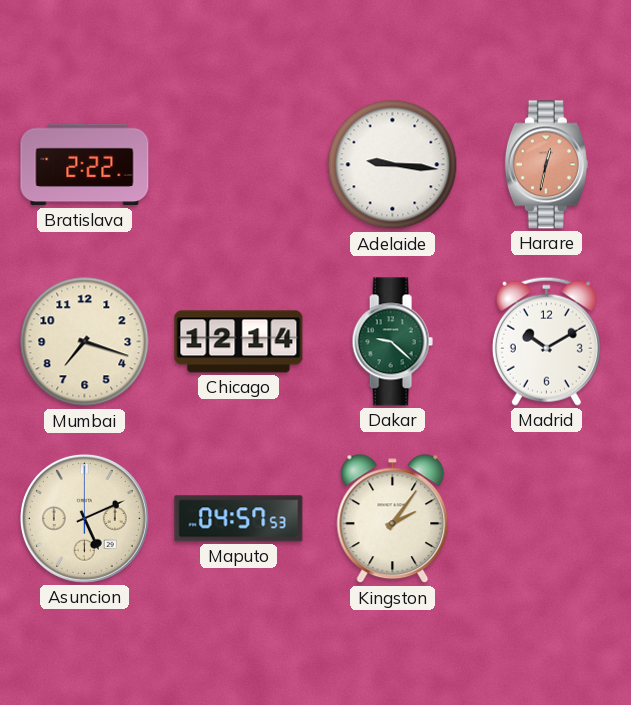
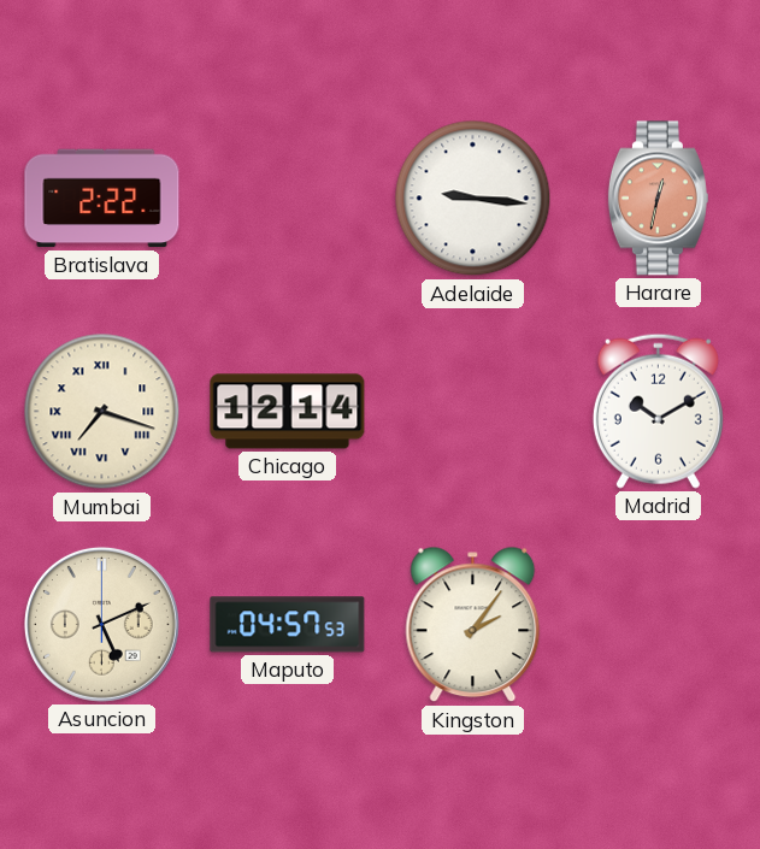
Mumbai numerals: Arabic -> Roman
Dakar: 9:22 -> none
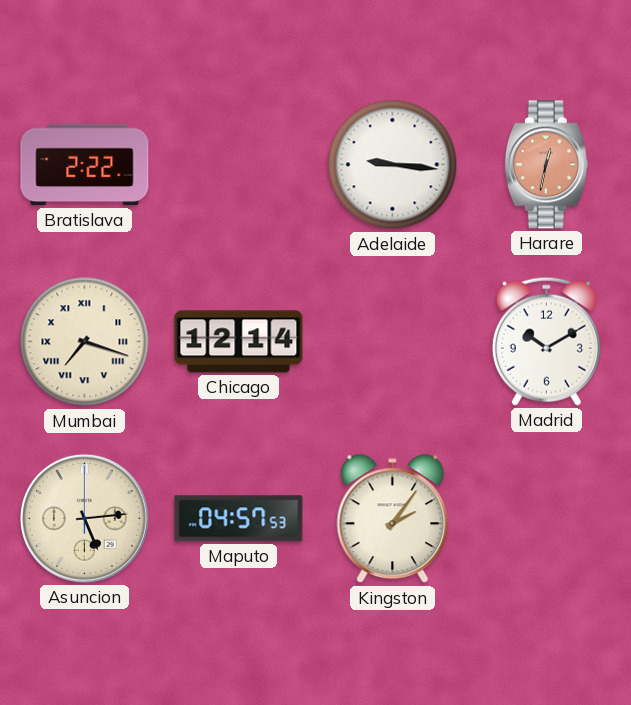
Asuncion: 5:11 -> 5:14
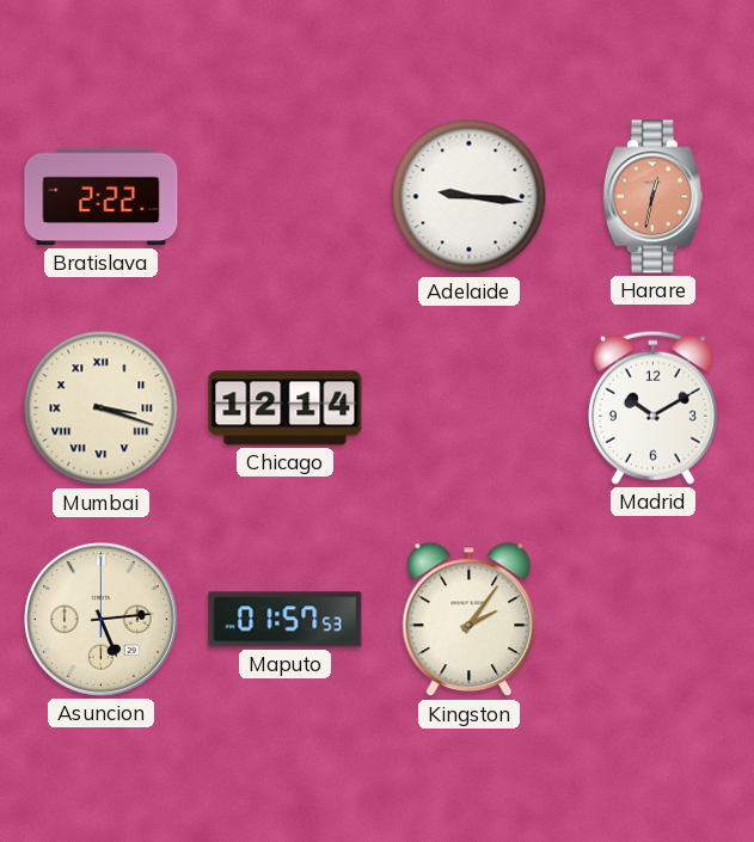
Mumbai: 7:18 -> 3:18
Maputo: 04:57 -> 01:57
